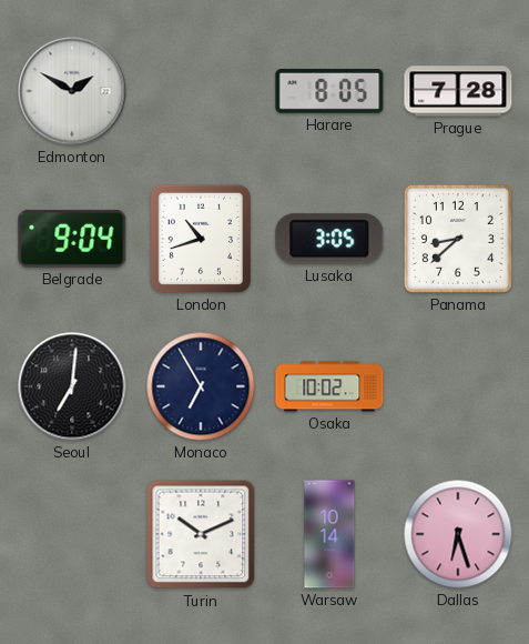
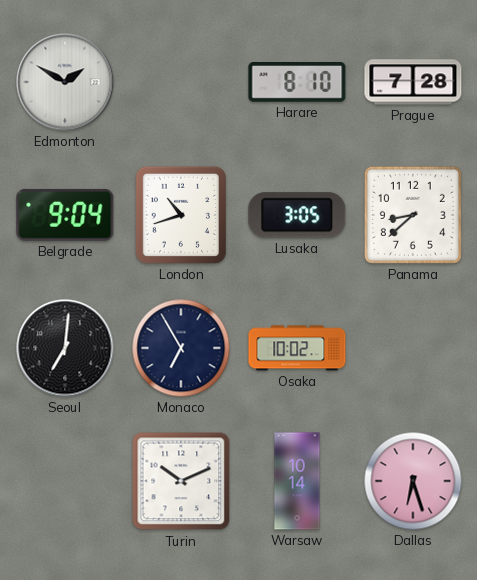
Harare: 8:05 -> 8:10
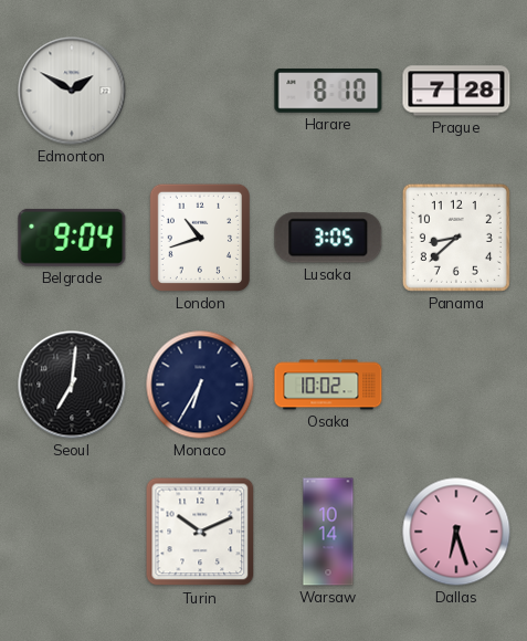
Monaco: 6:55 -> 6:35
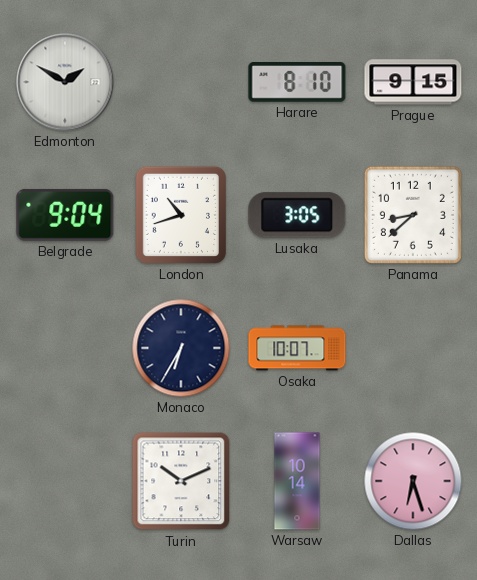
Prague: 7:28 -> 9:15
Seoul: 7:01 -> none
Osaka: 10:02 -> 10:07
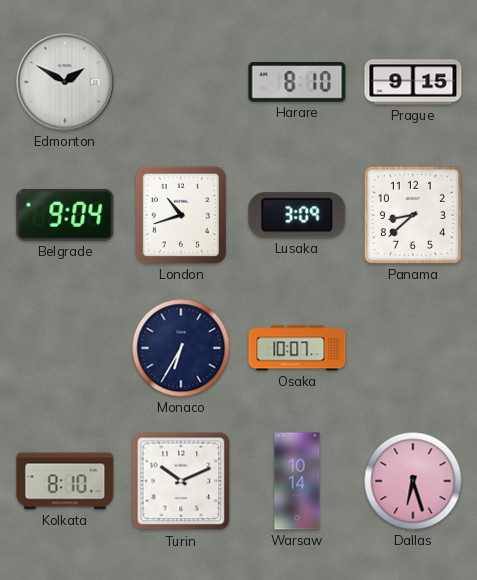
Lusaka: 3:05 -> 3:09
Kolkata: none -> 8:10
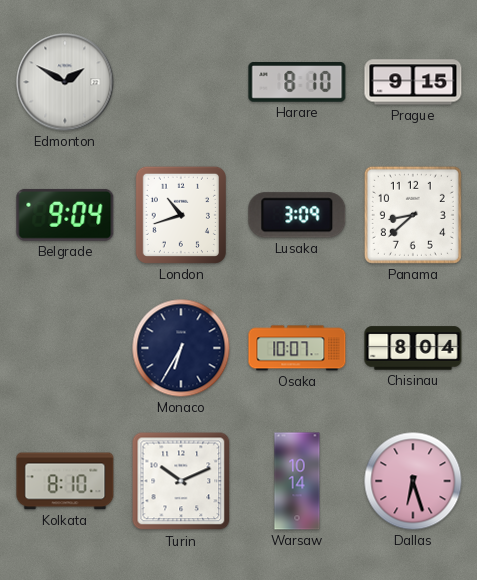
Chisinau: none -> 8:04
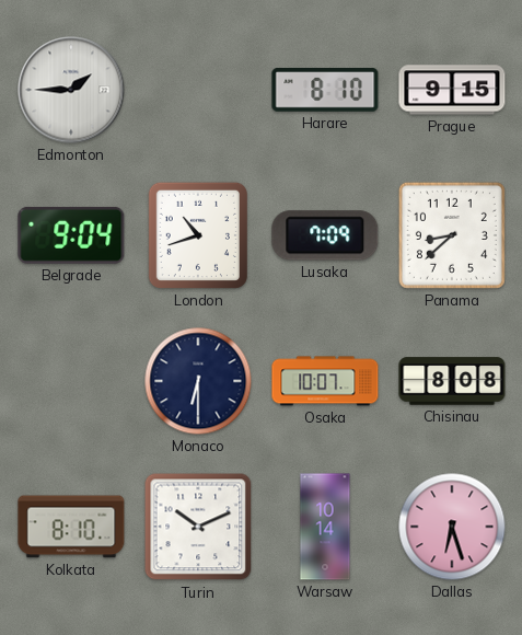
Edmonton: 1:50 -> 1:45
Lusaka: 3:09 -> 7:09
Monaco: 6:35 -> 6:30
Chisinau: 8:04 -> 8:08
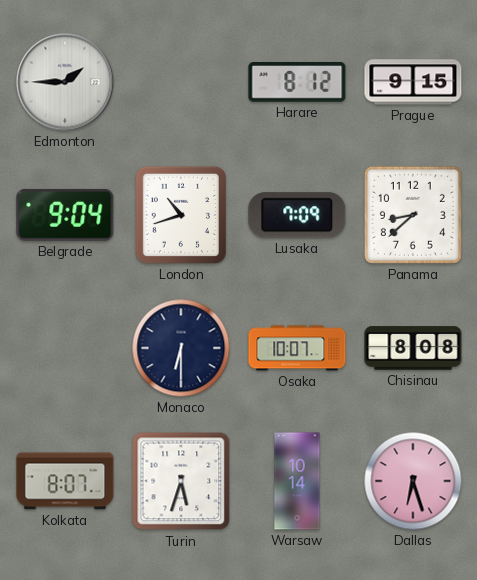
Harare: 8:10 -> 8:12
Kolkata: 8:10 -> 8:07
Turin: 10:11 -> 5:33
